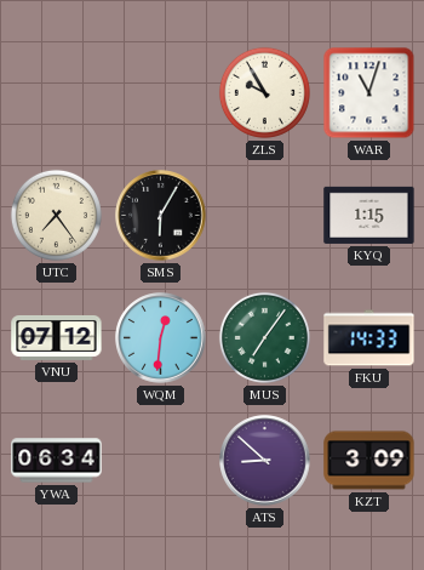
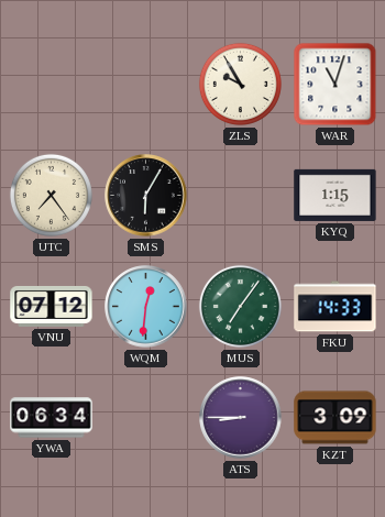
ATS: 8:52 -> 8:45
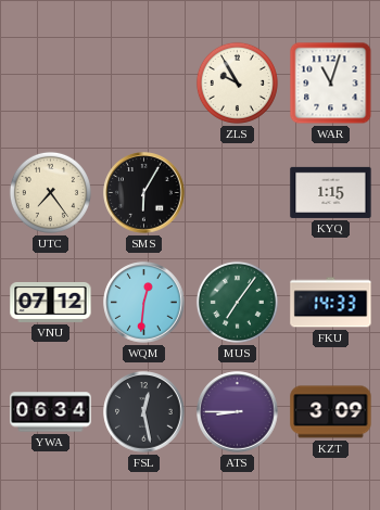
FSL: none -> 12:28
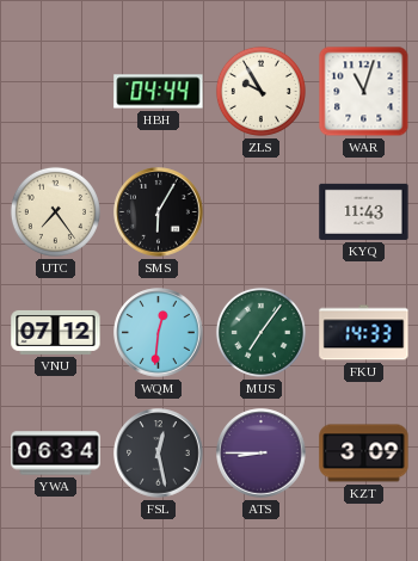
HBH: none -> 04:44
KYQ: 1:15 -> 11:43
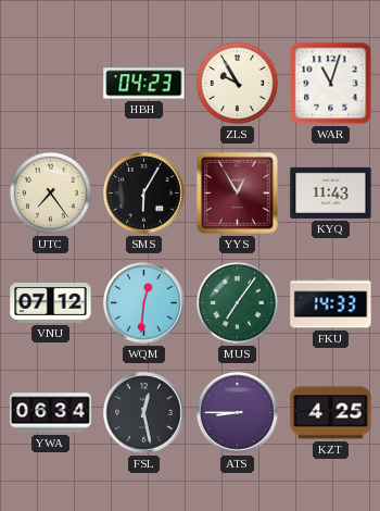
HBH: 04:44 -> 04:23
YYS: none -> 12:55
KZT: 3:09 -> 4:25
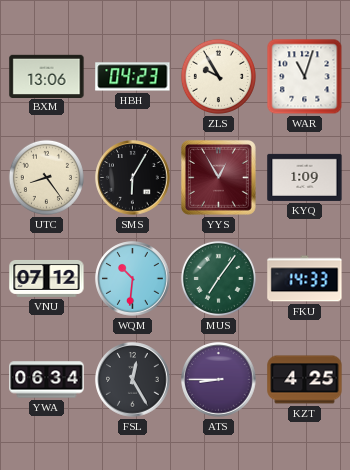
BXM: none -> 13:06
UTC: 7:24 -> 8:24
KYQ: 11:43 -> 1:09
WQM: 12:31 -> 10:31
FSL: 12:28 -> 12:25
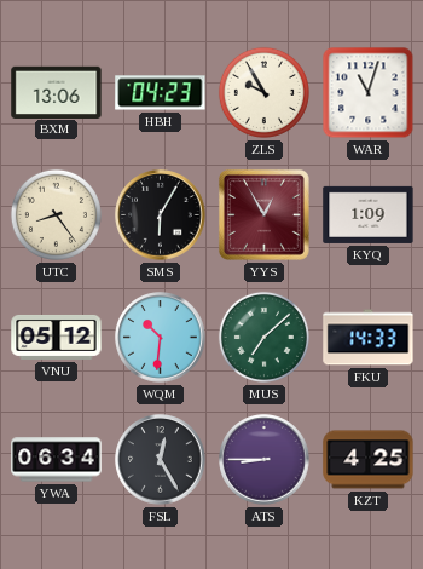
VNU: 07:12 -> 05:12
MUS: 7:06 -> 7:08
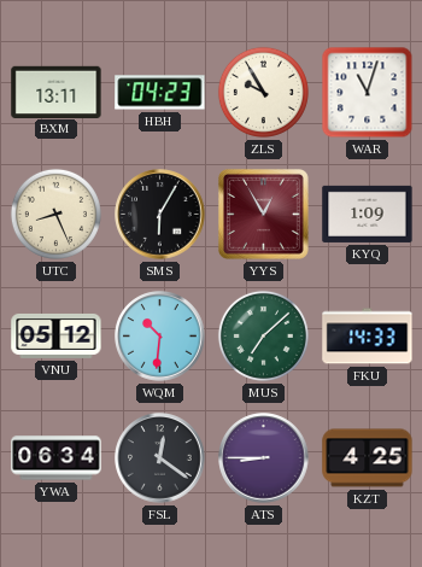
BXM: 13:06 -> 13:11
UTC: 8:24 -> 8:26
FSL: 12:25 -> 12:21
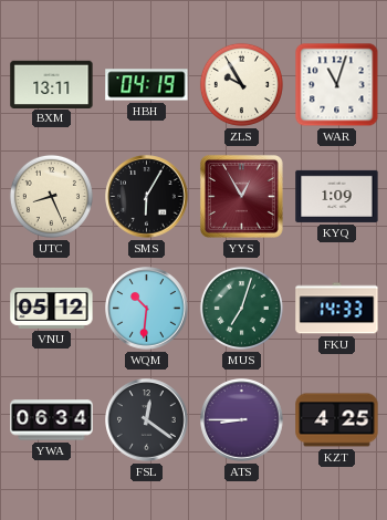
HBH: 04:23 -> 04:19
MUS: 7:08 -> 7:03
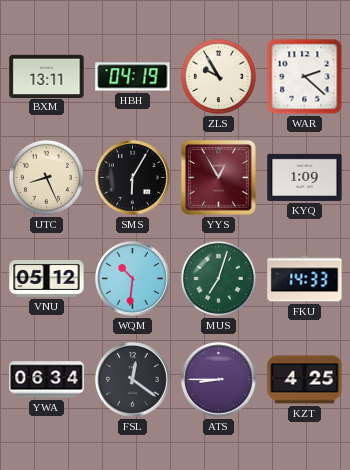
WAR: 11:03 -> 2:22
